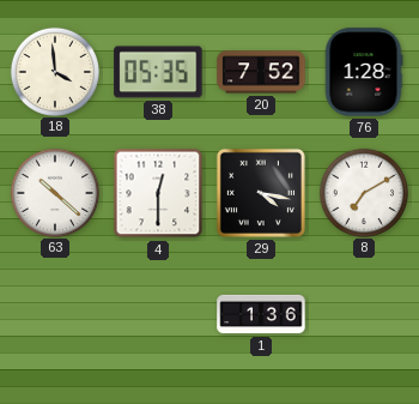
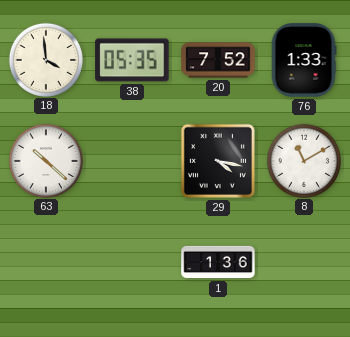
76: 1:28 -> 1:33
4: 12:30 -> none
8: 7:10 -> 11:10
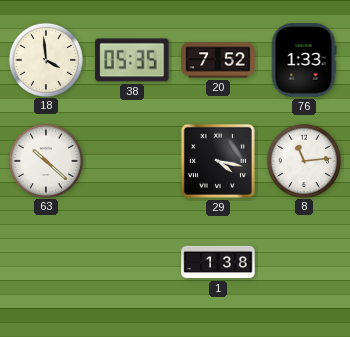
8: 11:10 -> 11:14
1: 1:36 -> 1:38
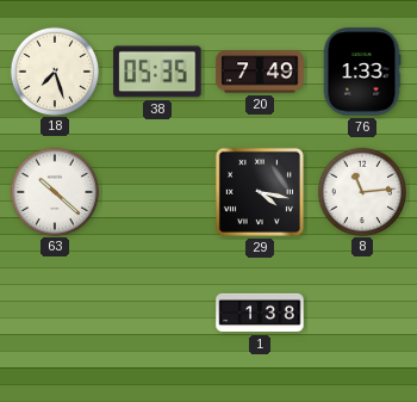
18: 3:59 -> 7:27
20: 7:52 -> 7:49
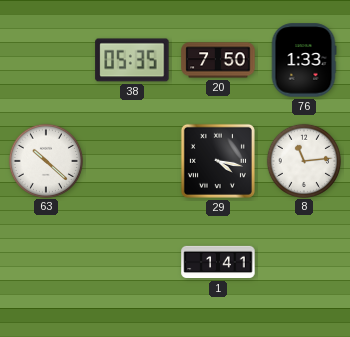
18: 7:27 -> none
20: 7:49 -> 7:50
1: 1:38 -> 1:41
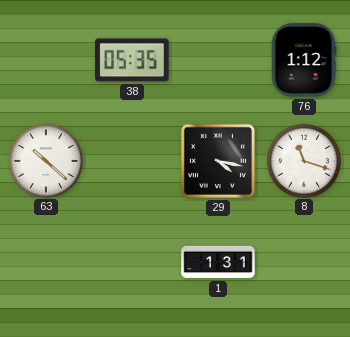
20: 7:50 -> none
76: 1:33 -> 1:12
8: 11:14 -> 11:18
1: 1:41 -> 1:31
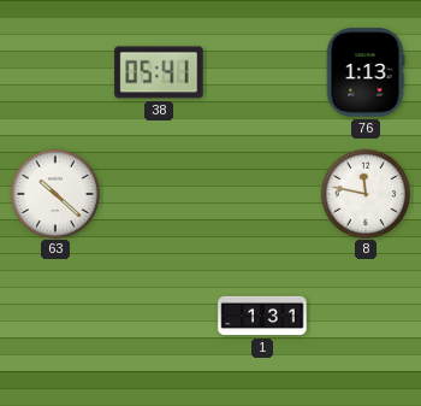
38: 05:35 -> 05:41
76: 1:12 -> 1:13
29: 4:17 -> none
8: 11:18 -> 11:47
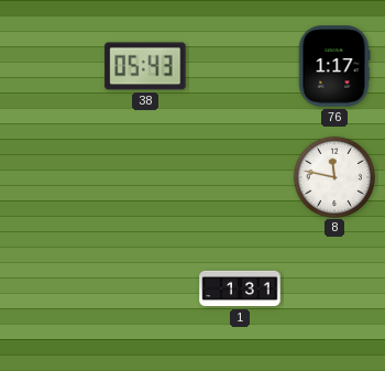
38: 05:41 -> 05:43
76: 1:13 -> 1:17
63: 10:22 -> none
